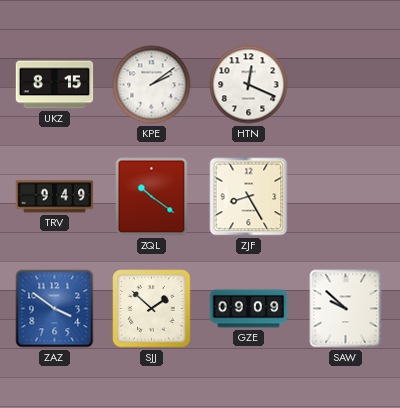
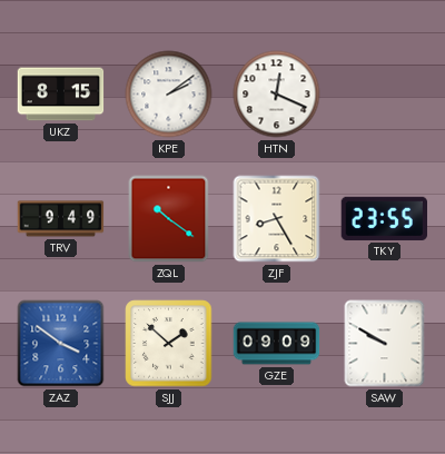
TKY: none -> 23:55
SAW: 9:52 -> 9:50
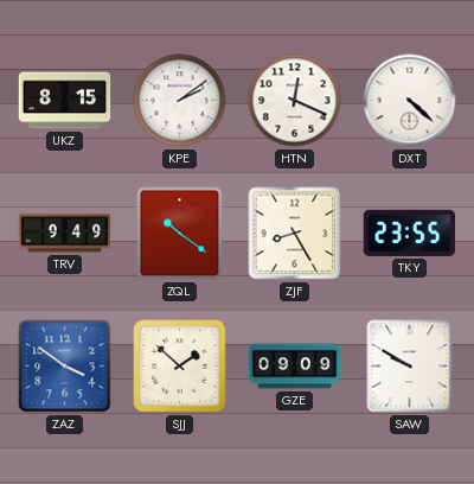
DXT: none -> 4:22
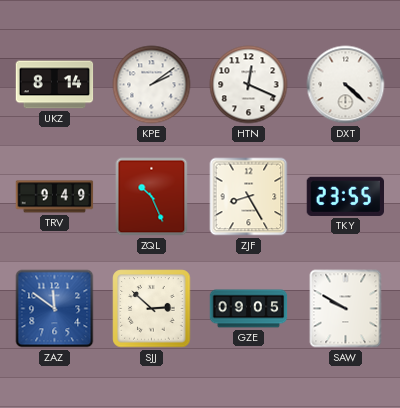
UKZ: 8:15 -> 8:14
ZQL: 10:21 -> 10:26
ZAZ: 3:51 -> 11:51
SJJ: 1:52 -> 2:52
GZE: 09:09 -> 09:05
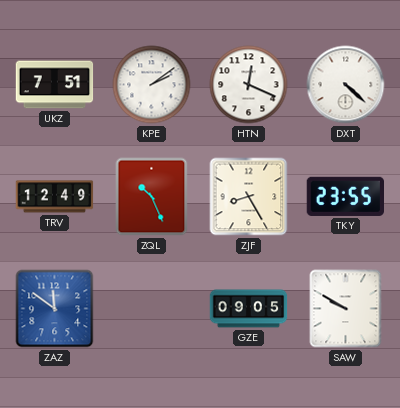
UKZ: 8:14 -> 7:51
TRV: 9:49 -> 12:49
SJJ: 2:52 -> none
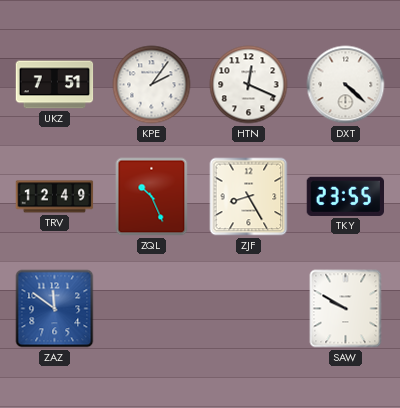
KPE: 2:09 -> 2:06
GZE: 09:05 -> none
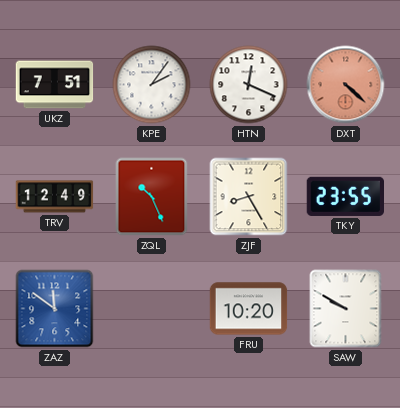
DXT dial: white -> salmon
FRU: none -> 10:20
